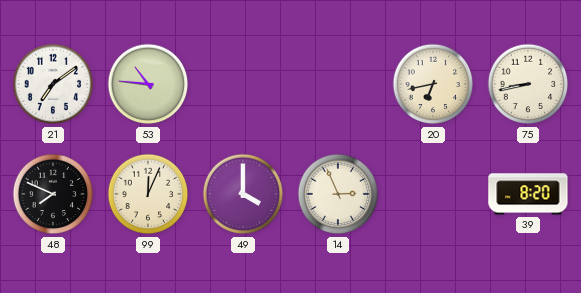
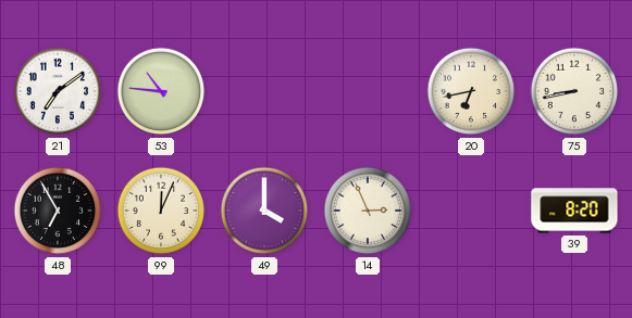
48: 7:49 -> 6:55
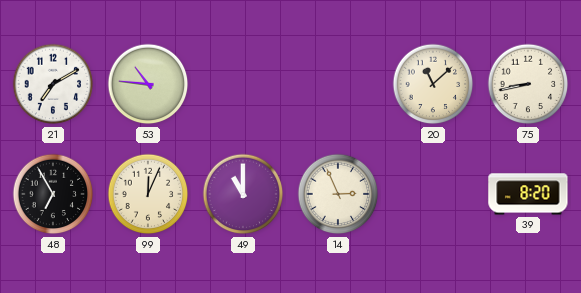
21: 7:09 -> 7:10
20: 6:43 -> 11:08
49: 4:00 -> 11:00
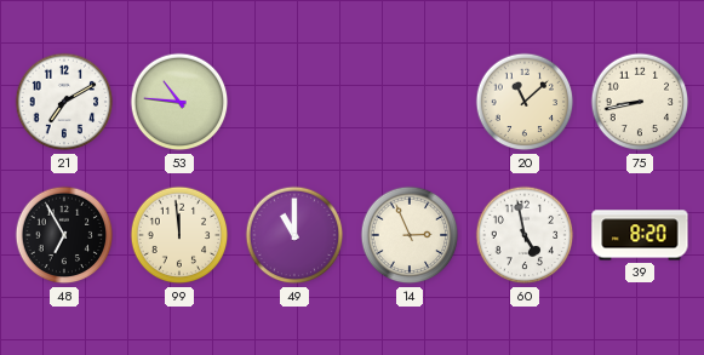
99: 12:04 -> 11:59
60: none -> 4:58
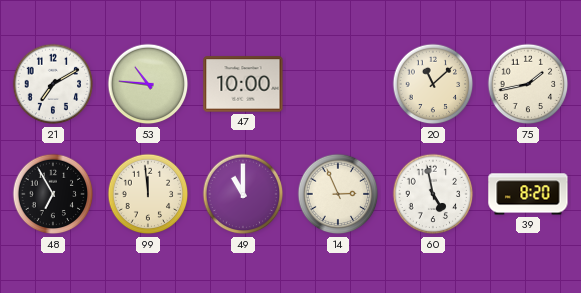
47: none -> 10:00
75: 8:43 -> 1:43
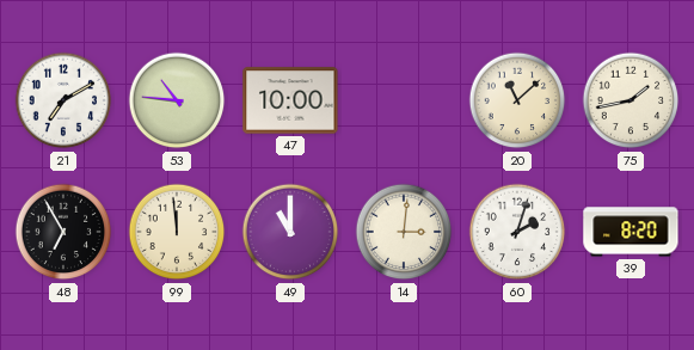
14: 2:56 -> 3:01
60: 4:58 -> 2:03
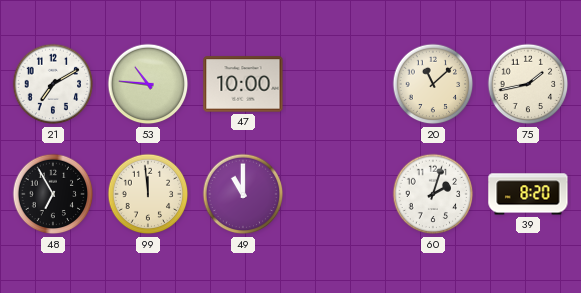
14: 3:01 -> none
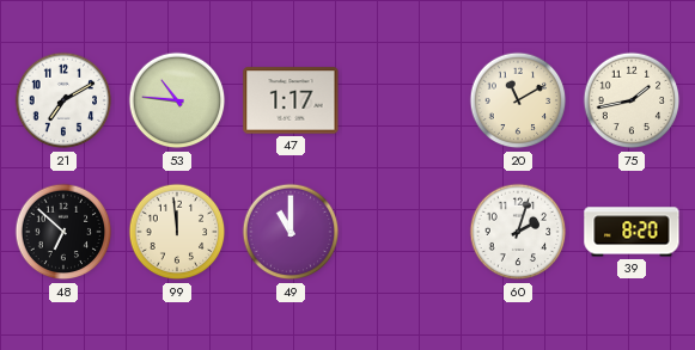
47: 10:00 -> 1:17
20: 11:08 -> 11:10
48: 6:55 -> 6:52
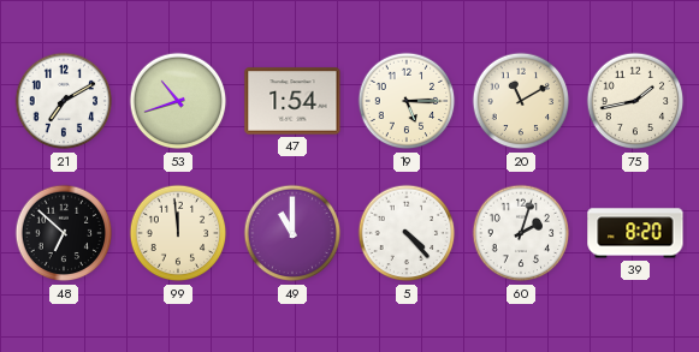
53: 10:46 -> 10:42
47: 1:17 -> 1:54
19: none -> 5:15
5: none -> 4:23
